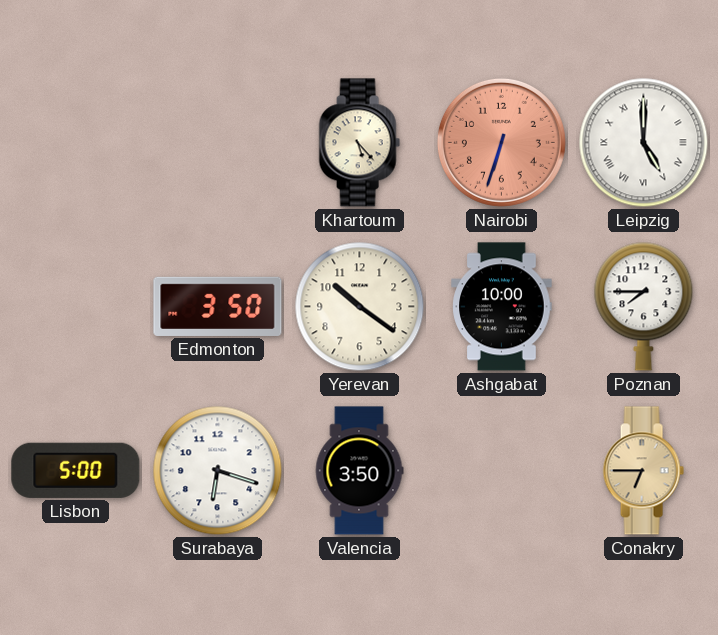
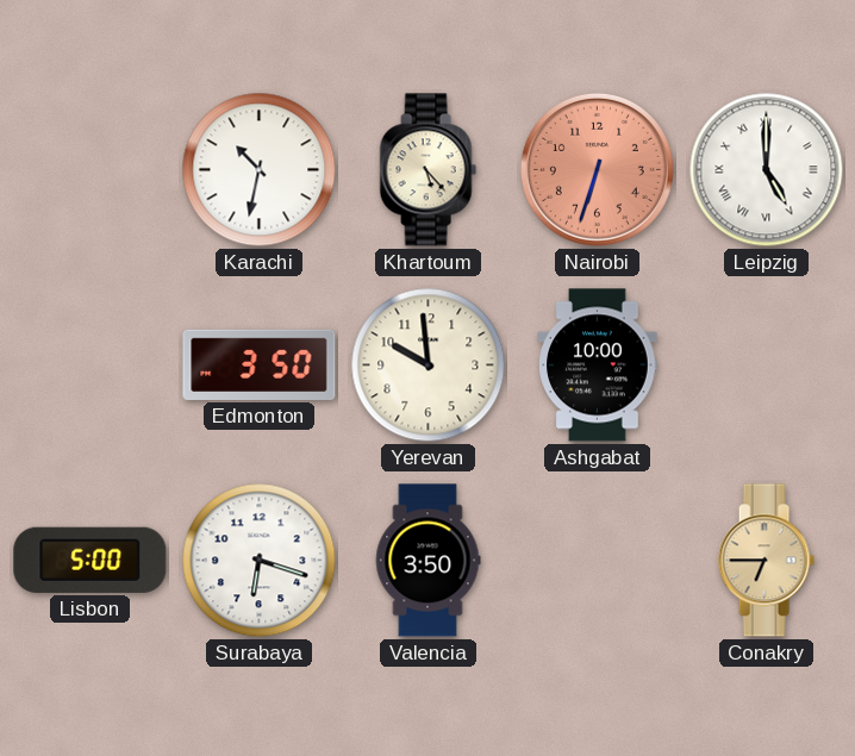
Karachi: none -> 10:32
Yerevan: 10:21 -> 9:59
Poznan: 7:45 -> none
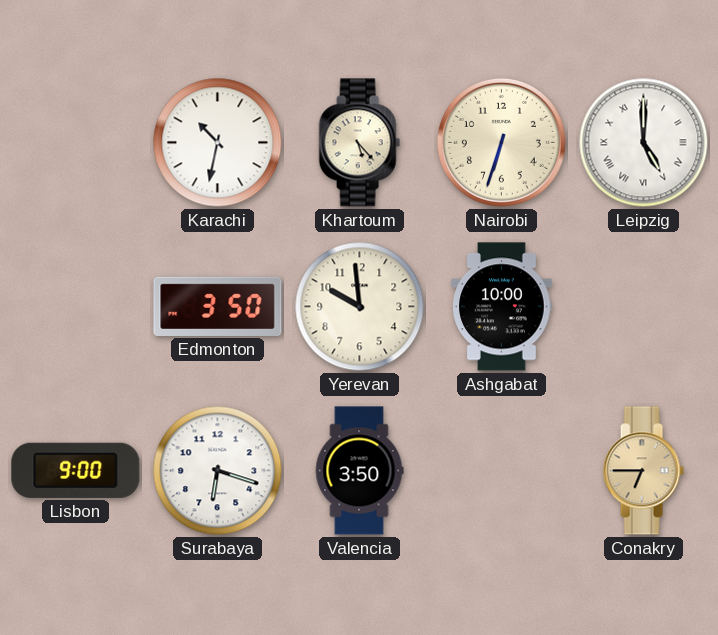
Nairobi dial: salmon -> cream
Lisbon: 5:00 -> 9:00
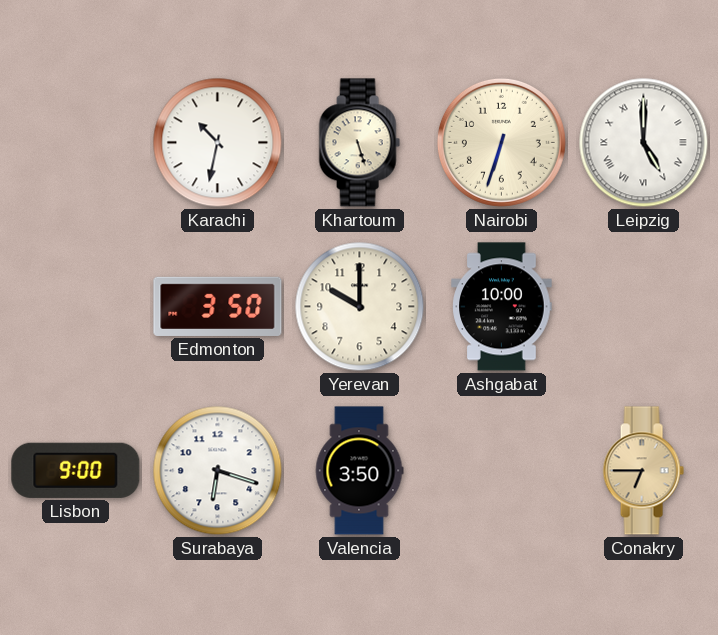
Khartoum: 5:23 -> 5:27
Yerevan: 9:59 -> 10:00
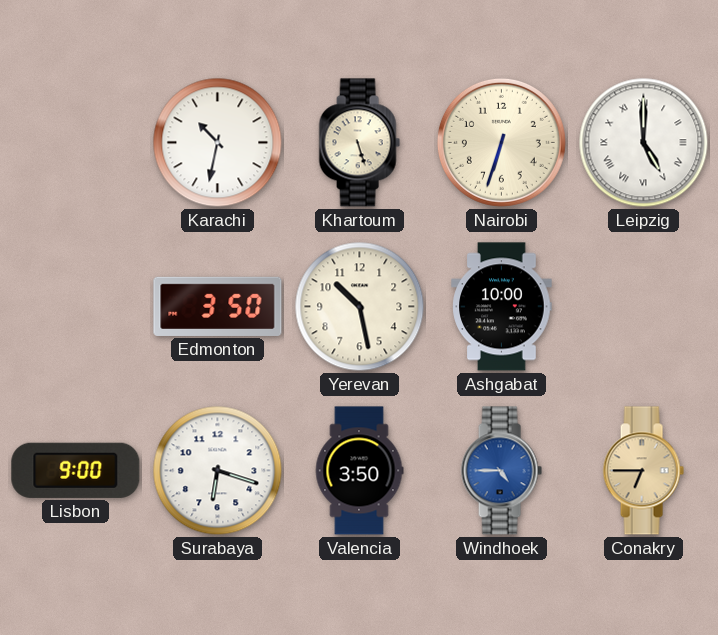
Yerevan: 10:00 -> 10:28
Windhoek: none -> 4:45
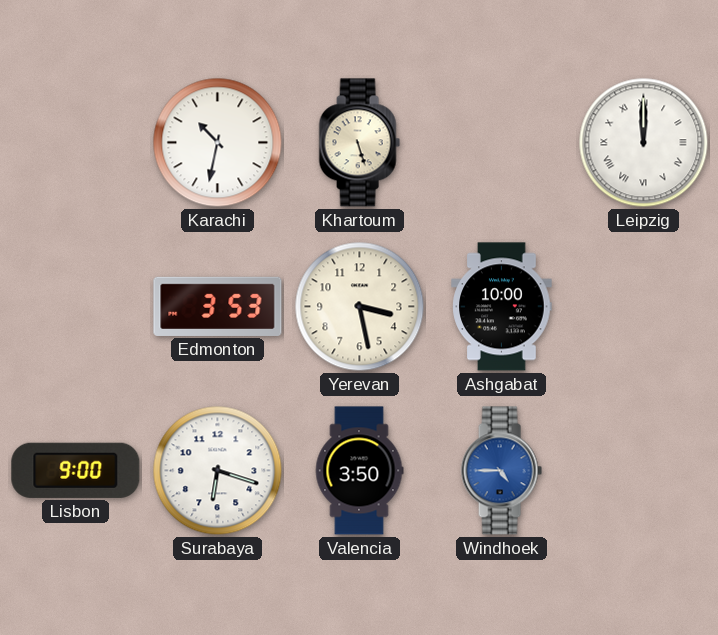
Nairobi: 6:33 -> none
Leipzig: 5:00 -> 12:00
Edmonton: 3:50 -> 3:53
Yerevan: 10:28 -> 3:28
Conakry: 6:45 -> none
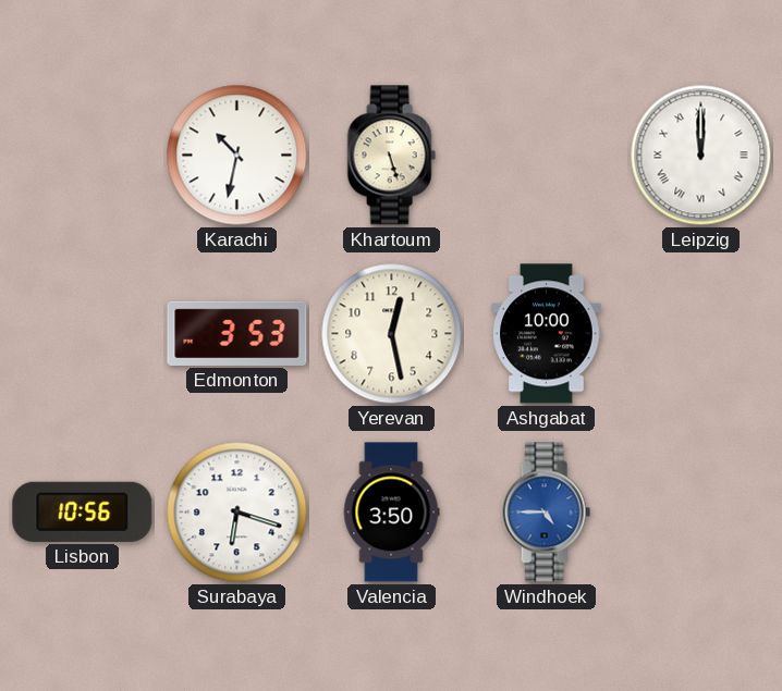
Yerevan: 3:28 -> 12:28
Lisbon: 9:00 -> 10:56
